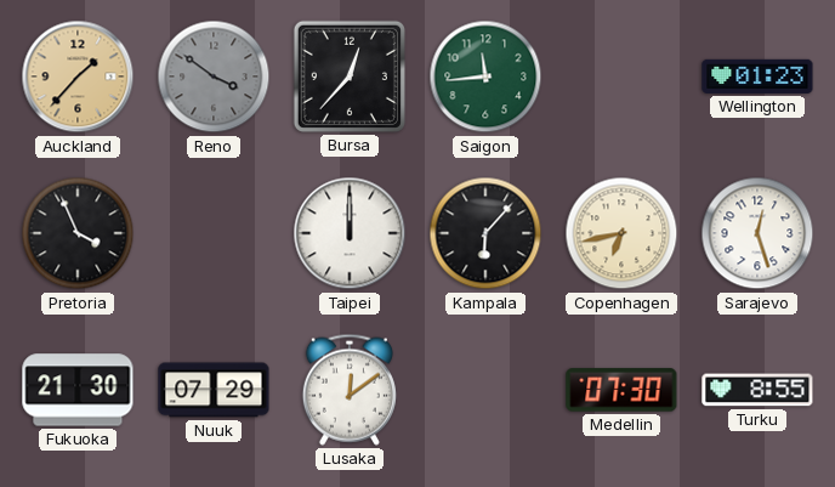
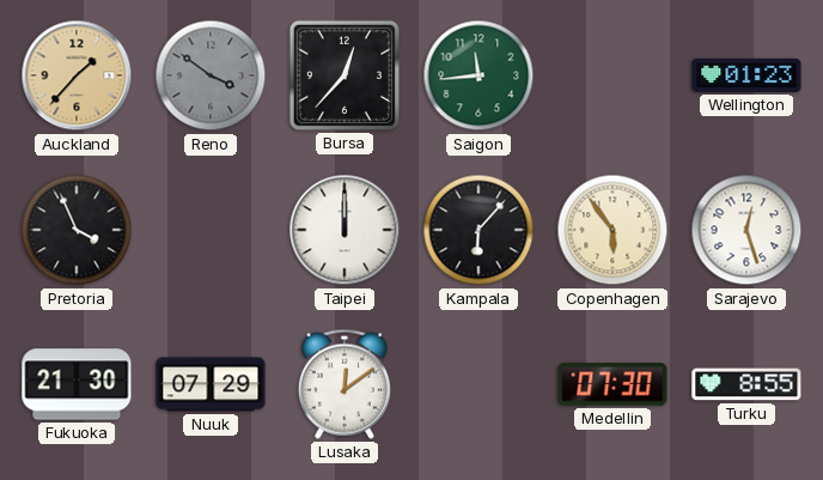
Copenhagen: 6:43 -> 5:54
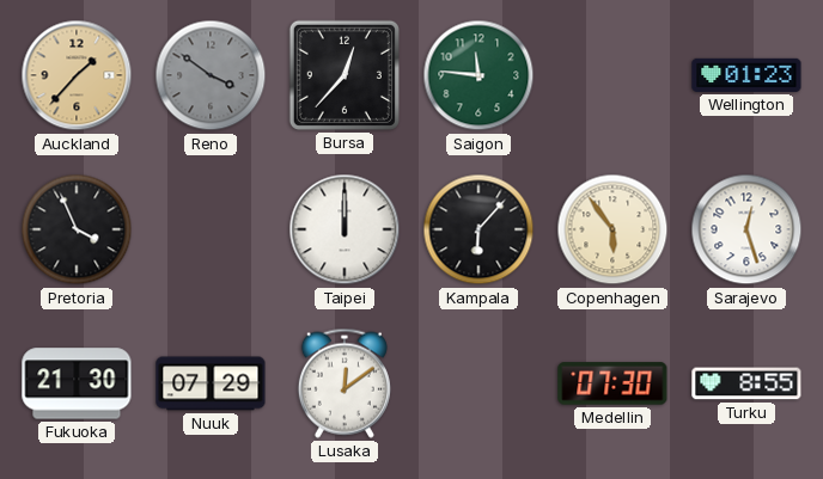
Saigon: 11:44 -> 11:46
